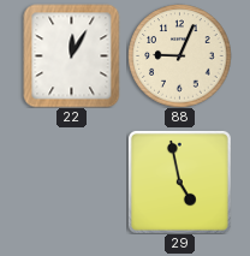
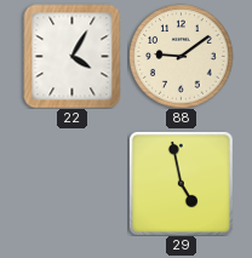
22: 12:05 -> 4:05
88: 9:04 -> 9:09
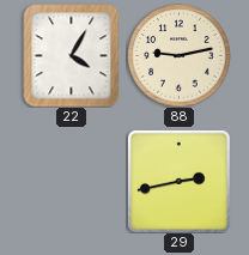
88: 9:09 -> 9:13
29: 4:58 -> 2:43
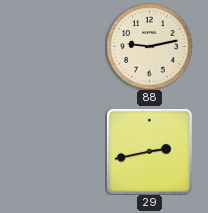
22: 4:05 -> none
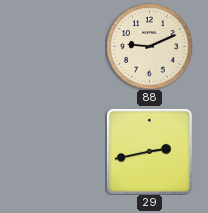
88: 9:13 -> 9:11
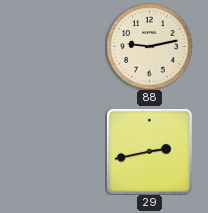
88: 9:11 -> 9:13
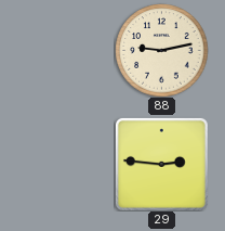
29: 2:43 -> 2:46
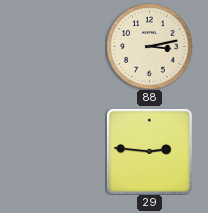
88: 9:13 -> 3:13
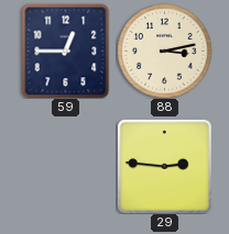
59: none -> 12:45
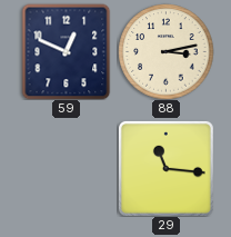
59: 12:45 -> 12:49
29: 2:46 -> 11:16
